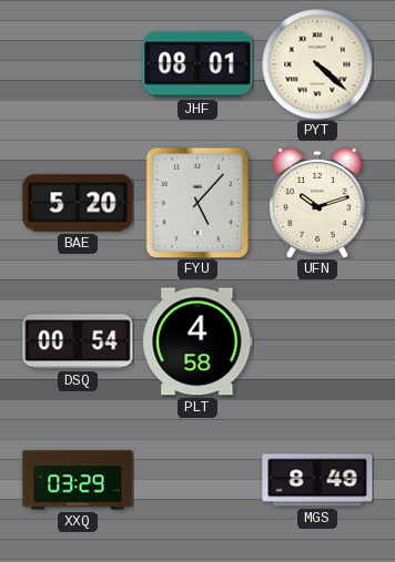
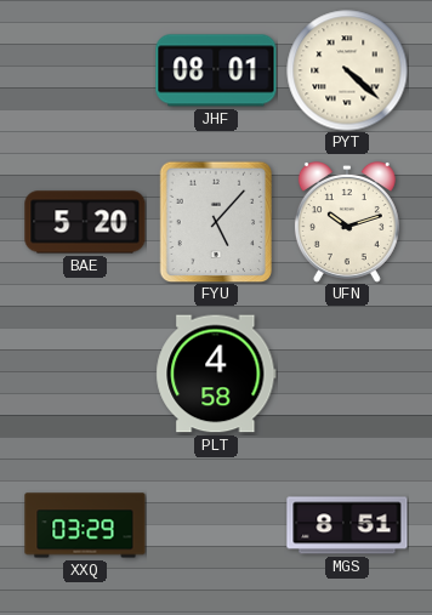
DSQ: 00:54 -> none
MGS: 8:49 -> 8:51
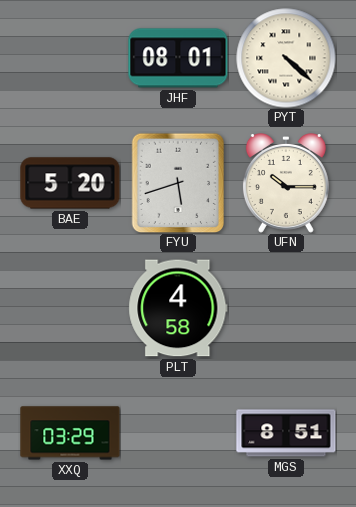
FYU: 5:07 -> 5:42
UFN: 10:12 -> 10:15
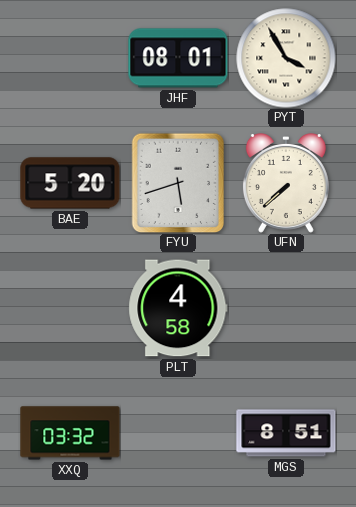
PYT: 4:22 -> 3:55
UFN: 10:15 -> 7:38
XXQ: 03:29 -> 03:32
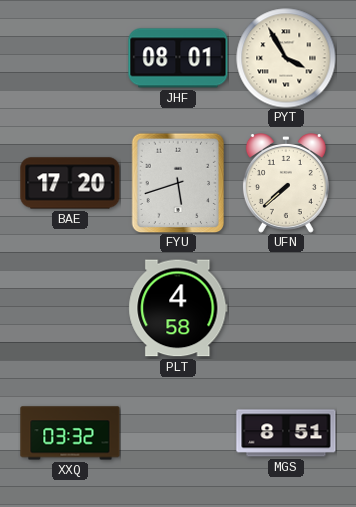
BAE: 5:20 -> 17:20
